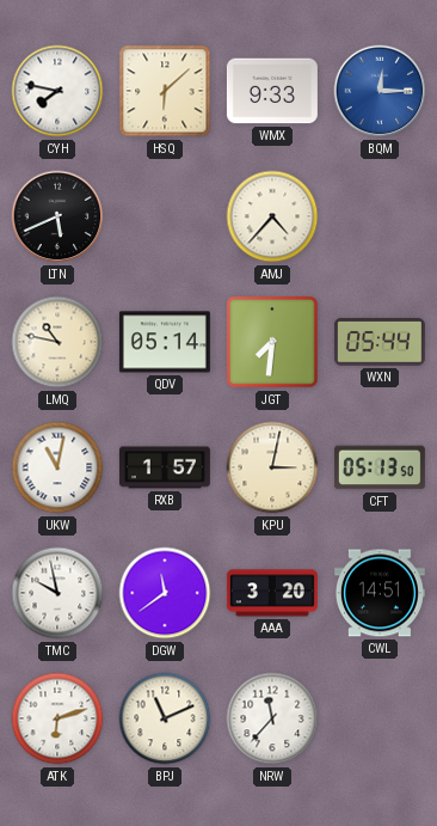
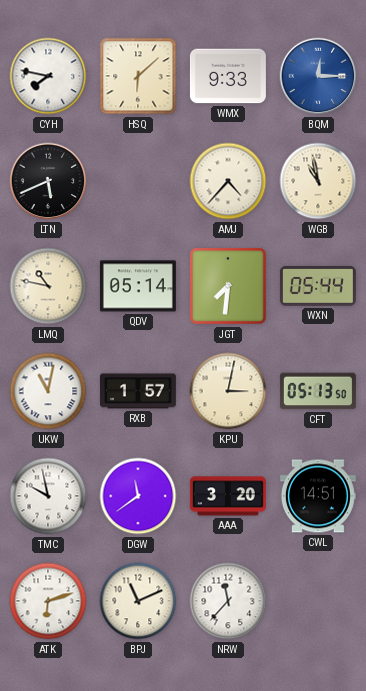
WGB: none -> 10:58
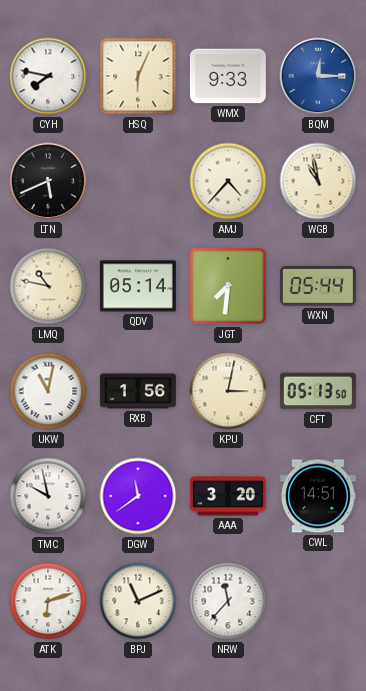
HSQ: 6:08 -> 6:04
RXB: 1:57 -> 1:56
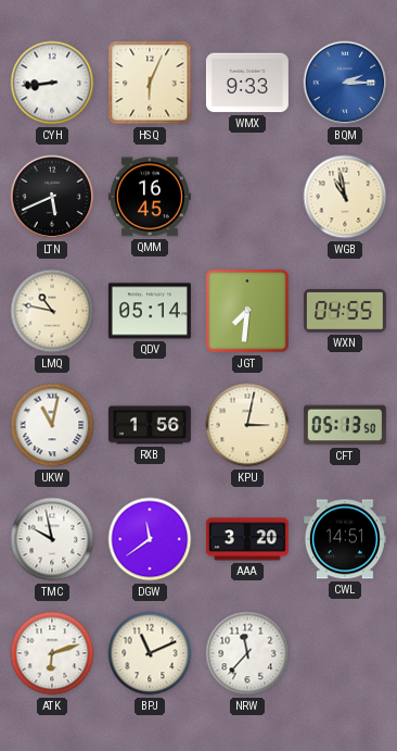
CYH: 7:47 -> 8:44
BQM: 12:15 -> 2:15
QMM: none -> 16:45
AMJ: 4:37 -> none
WXN: 05:44 -> 04:55
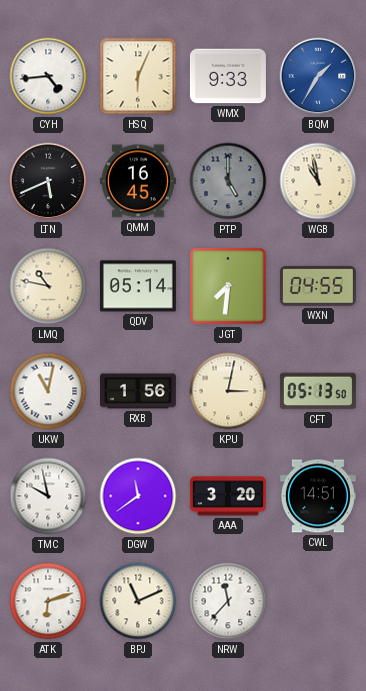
CYH: 8:44 -> 4:44
BQM: 2:15 -> 1:35
PTP: none -> 5:00
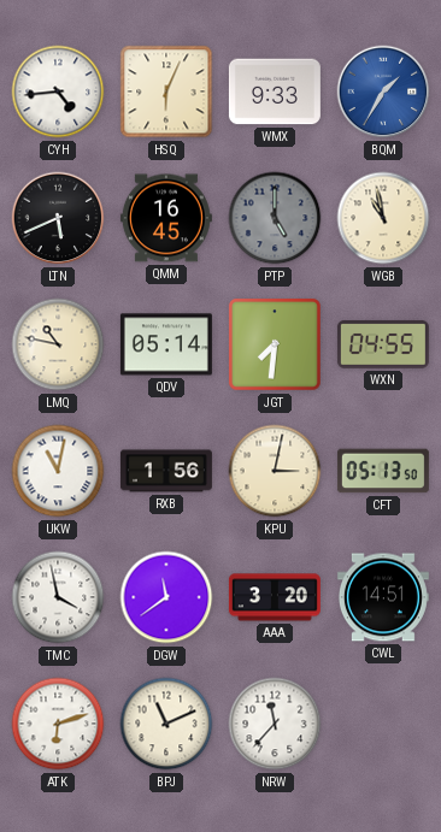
TMC: 9:58 -> 3:58
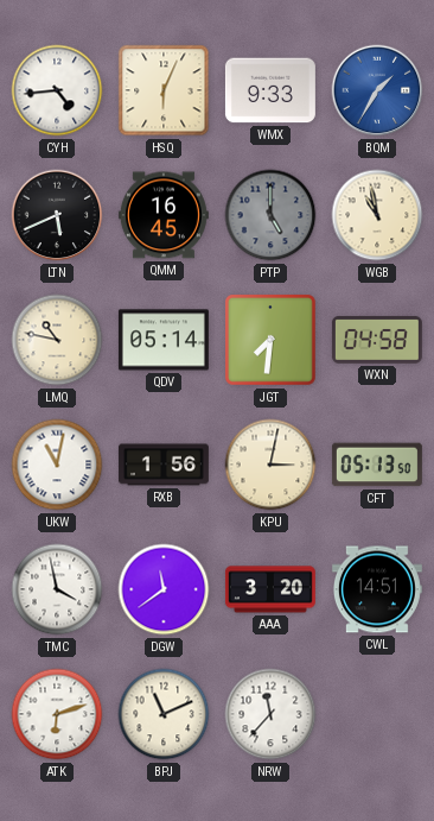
WXN: 04:55 -> 04:58
